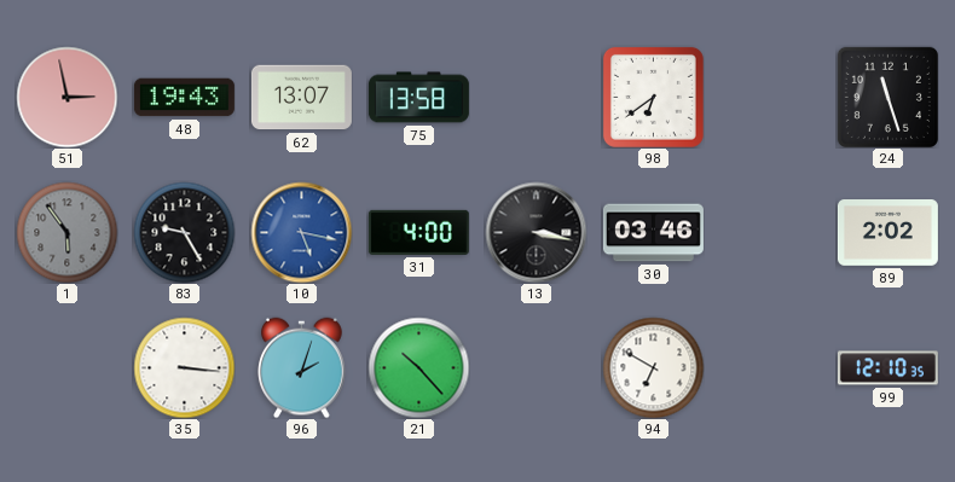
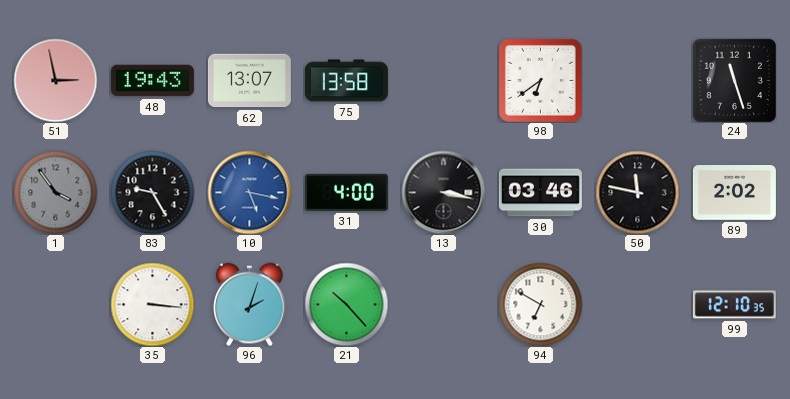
1: 5:54 -> 3:54
50: none -> 11:47
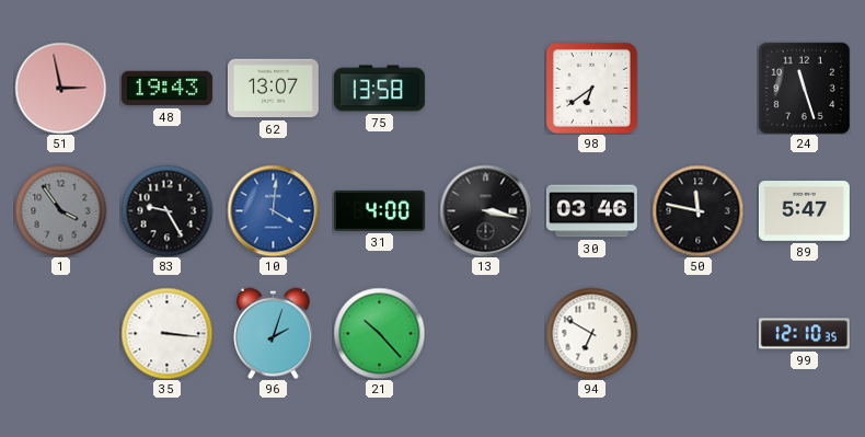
10: 5:17 -> 4:01
89: 2:02 -> 5:47
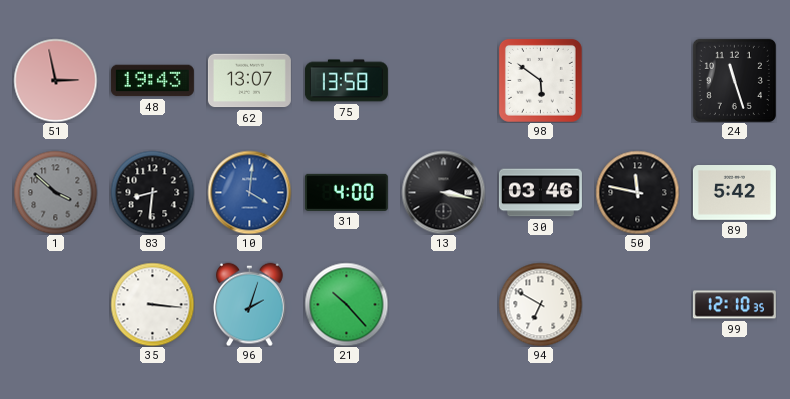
98: 6:39 -> 5:51
1: 3:54 -> 3:52
83: 9:25 -> 8:31
89: 5:47 -> 5:42
